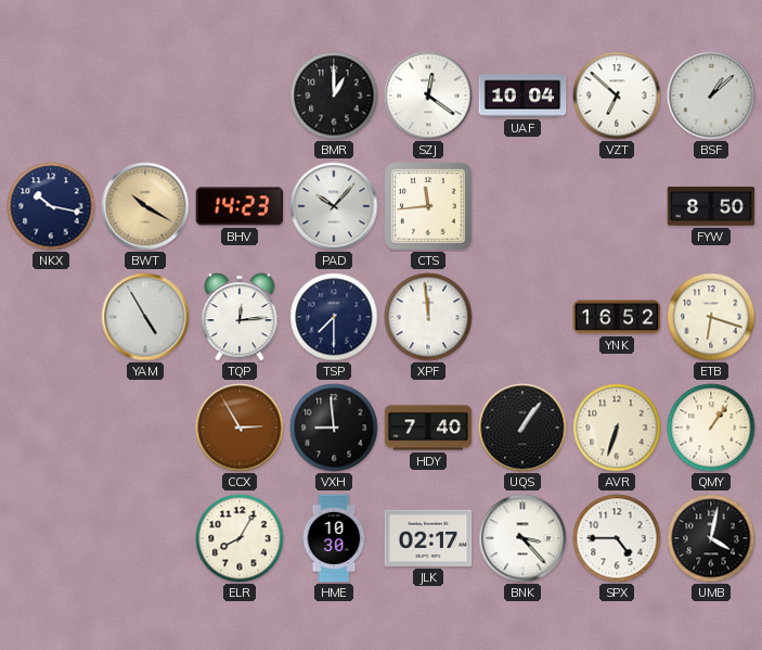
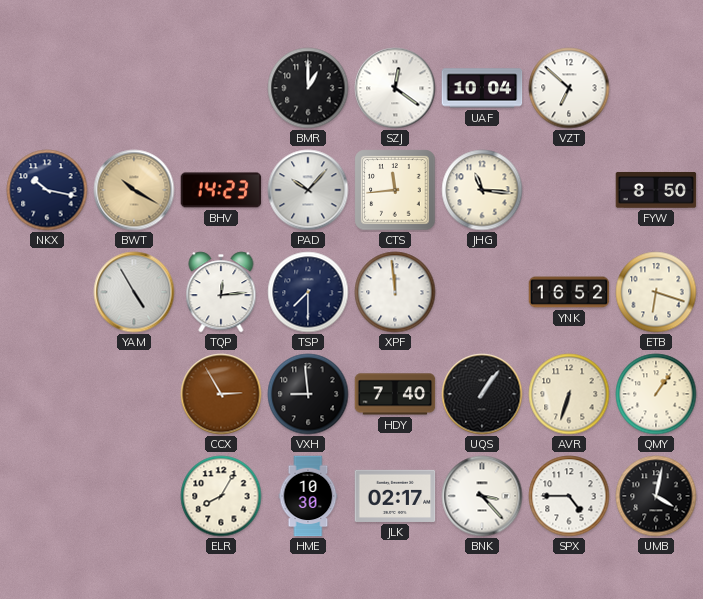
BSF: 1:08 -> none
JHG: none -> 11:16
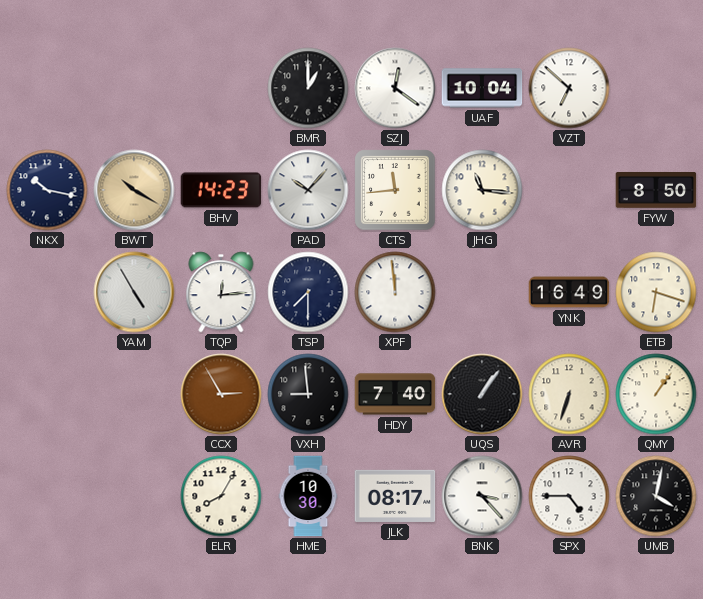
YNK: 16:52 -> 16:49
JLK: 02:17 -> 08:17
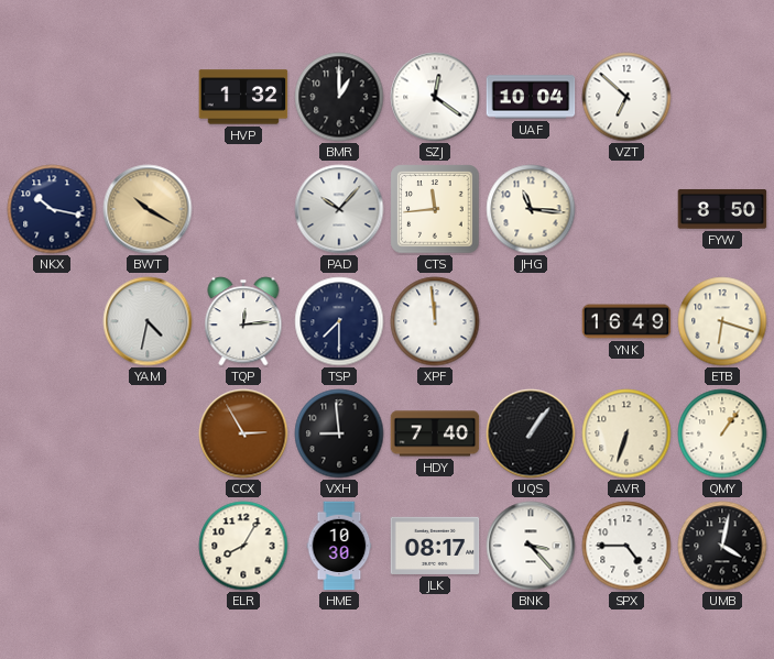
HVP: none -> 1:32
BHV: 14:23 -> none
YAM: 4:55 -> 4:32
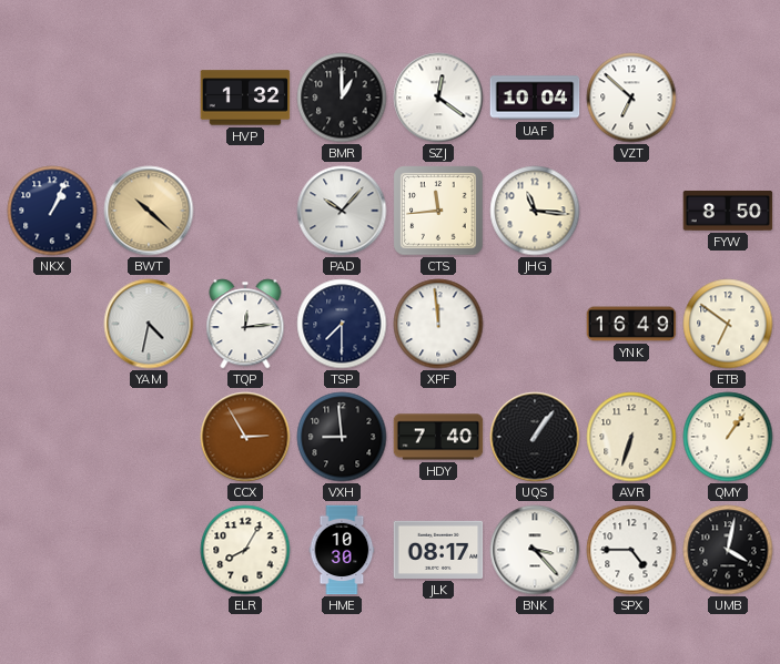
NKX: 10:17 -> 1:04
BWT: 10:20 -> 10:22
ETB: 6:18 -> 6:51
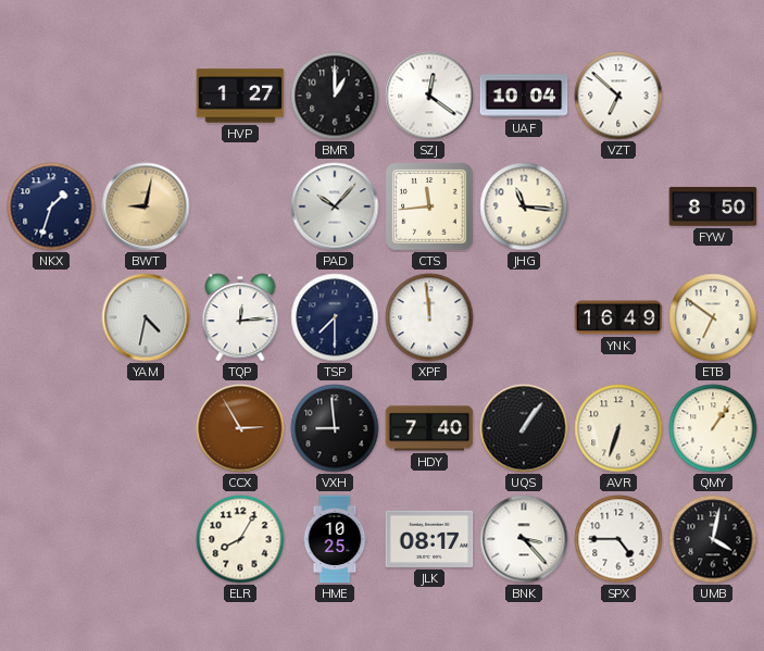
HVP: 1:32 -> 1:27
NKX: 1:04 -> 1:33
BWT: 10:22 -> 9:02
HME: 10:30 -> 10:25
